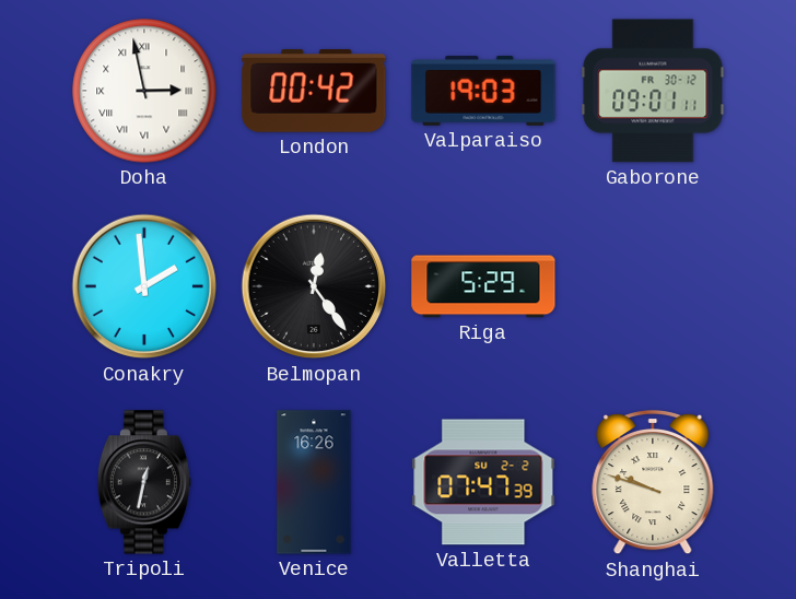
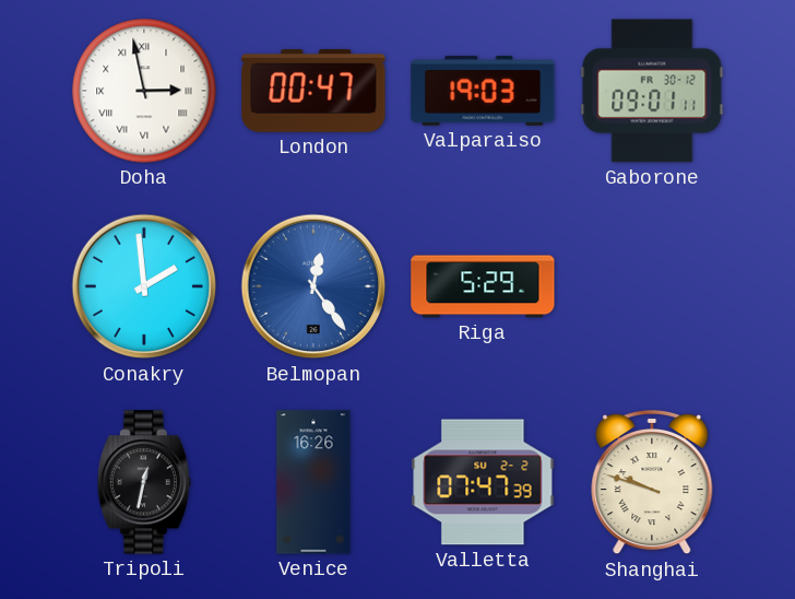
London: 00:42 -> 00:47
Belmopan dial: black -> blue
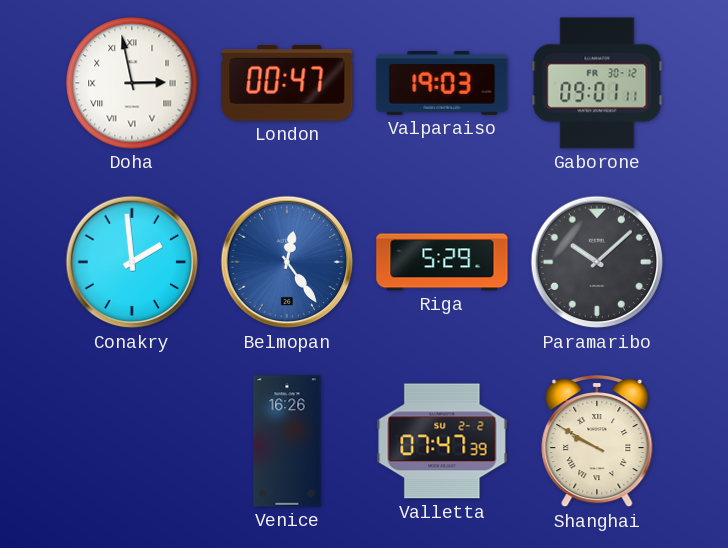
Paramaribo: none -> 10:08
Tripoli: 12:32 -> none
Shanghai: 9:48 -> 9:50
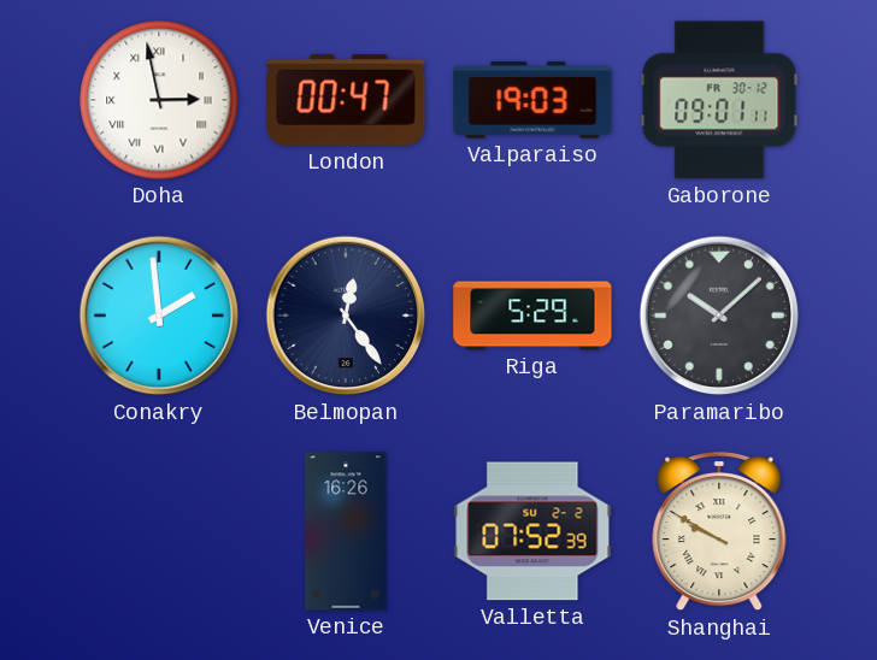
Belmopan dial: blue -> navy
Valletta: 07:47 -> 07:52
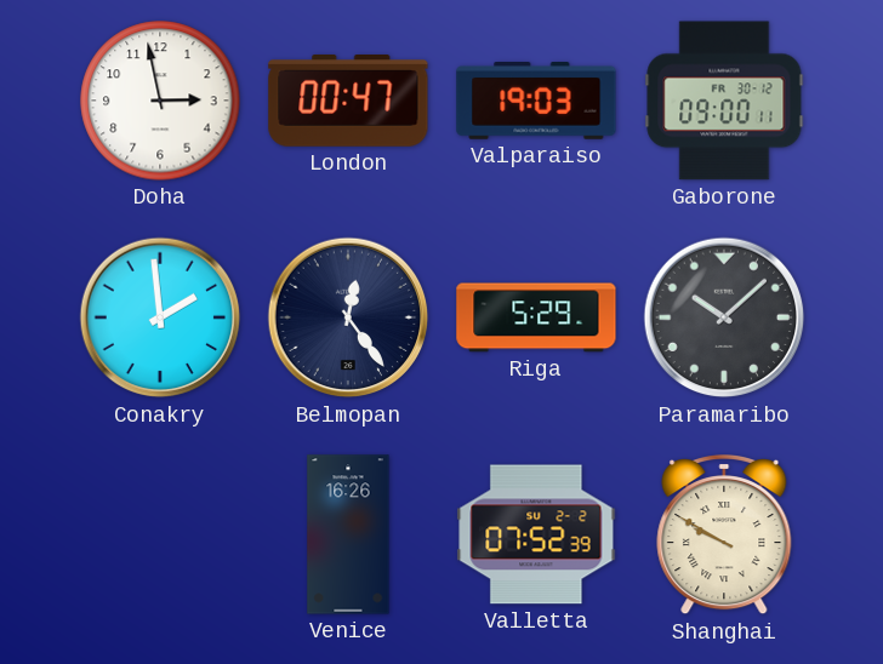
Doha numerals: Roman -> Arabic
Gaborone: 09:01 -> 09:00
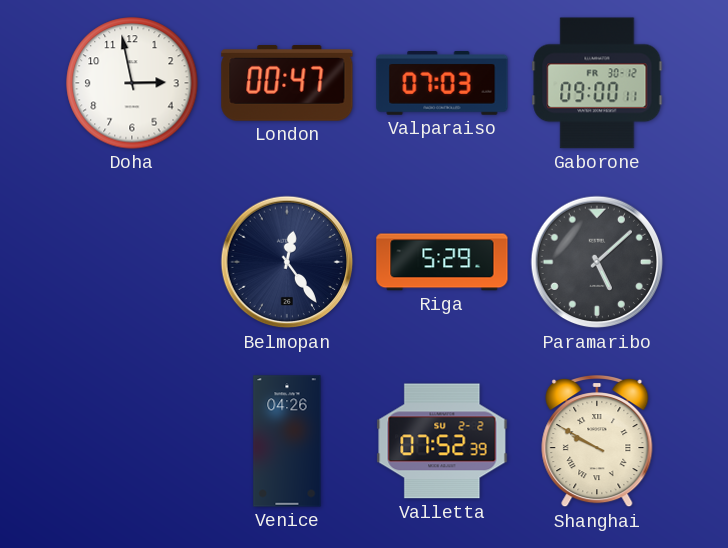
Valparaiso: 19:03 -> 07:03
Conakry: 1:59 -> none
Paramaribo: 10:08 -> 5:08
Venice: 16:26 -> 04:26
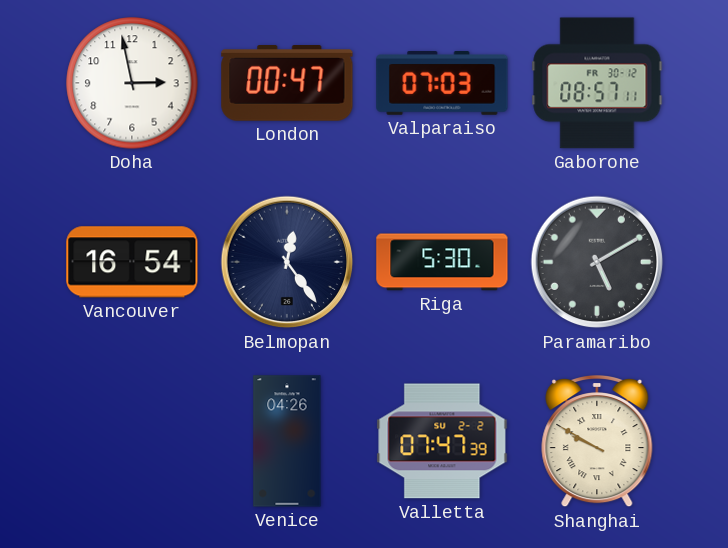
Gaborone: 09:00 -> 08:57
Vancouver: none -> 16:54
Riga: 5:29 -> 5:30
Paramaribo: 5:08 -> 5:10
Valletta: 07:52 -> 07:47
